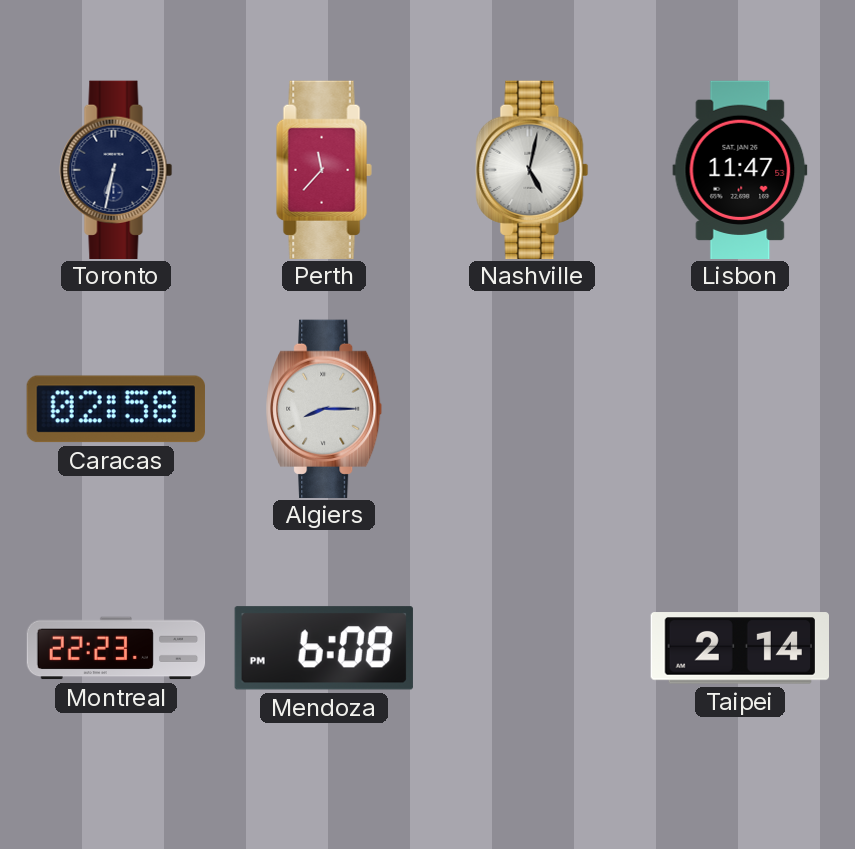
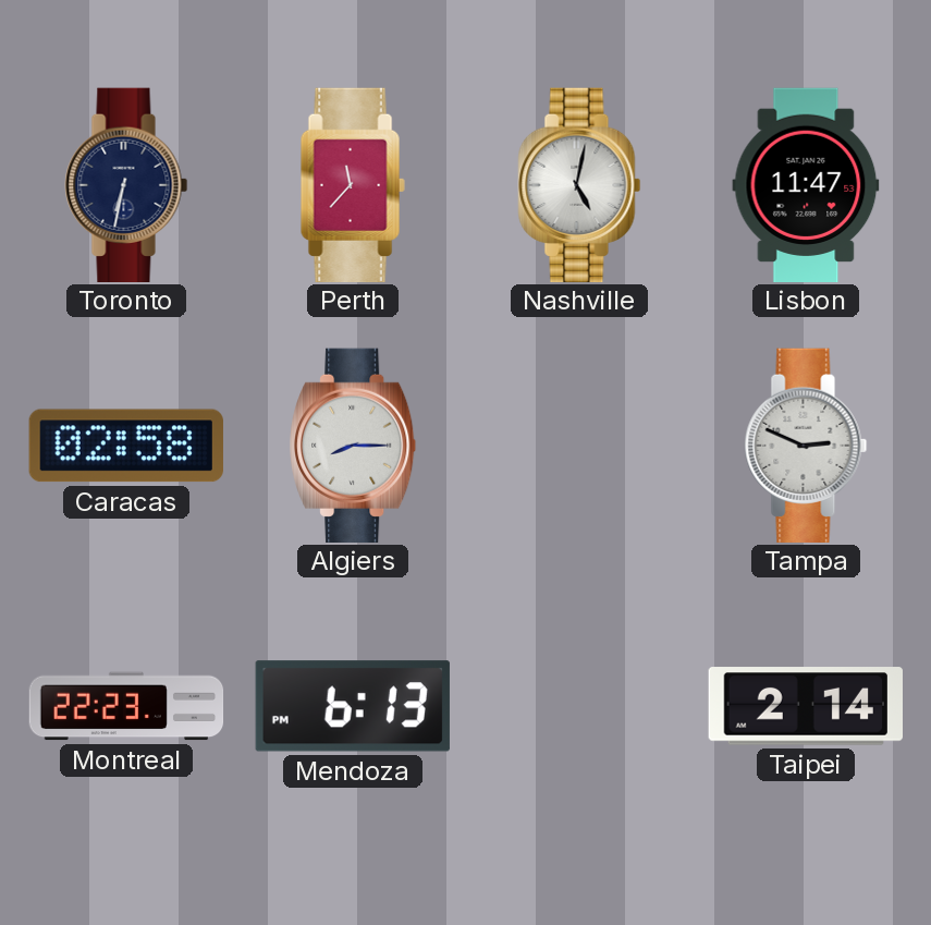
Tampa: none -> 2:49
Mendoza: 6:08 -> 6:13
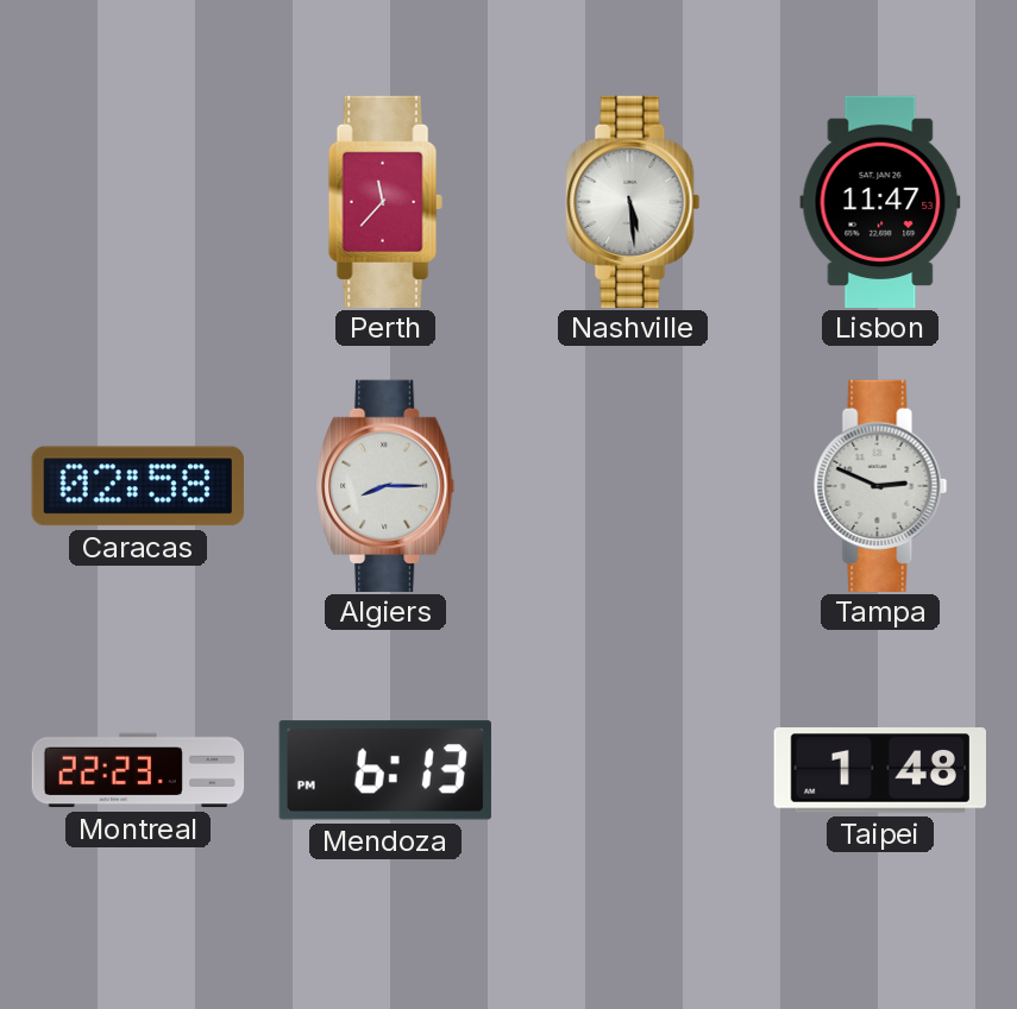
Toronto: 6:32 -> none
Nashville: 5:02 -> 5:29
Taipei: 2:14 -> 1:48
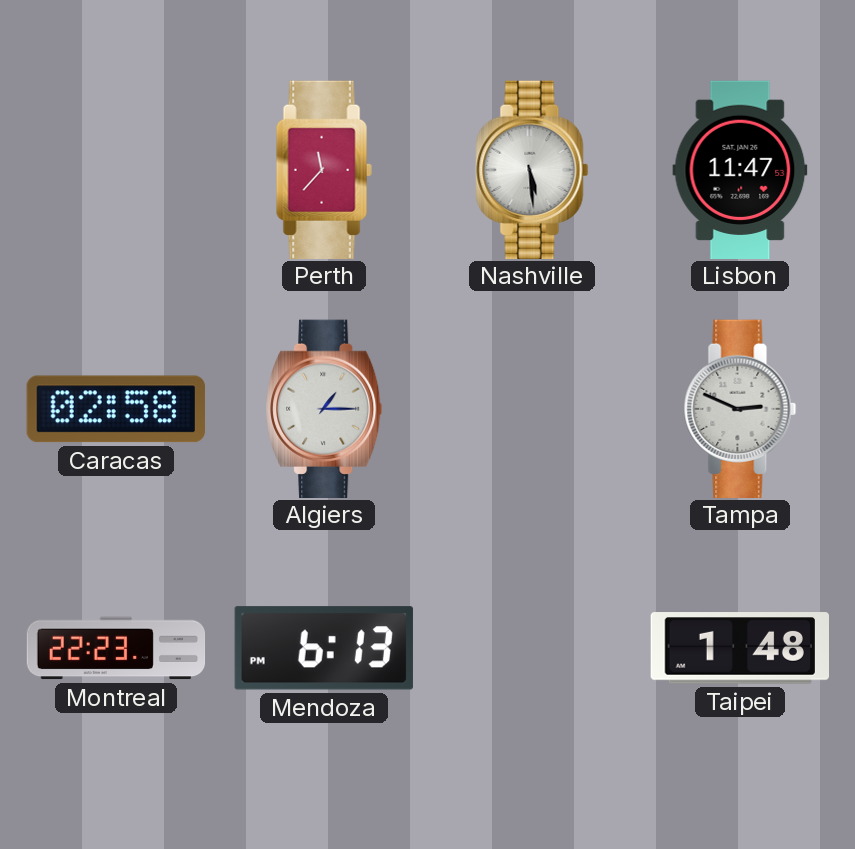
Algiers: 8:15 -> 1:15
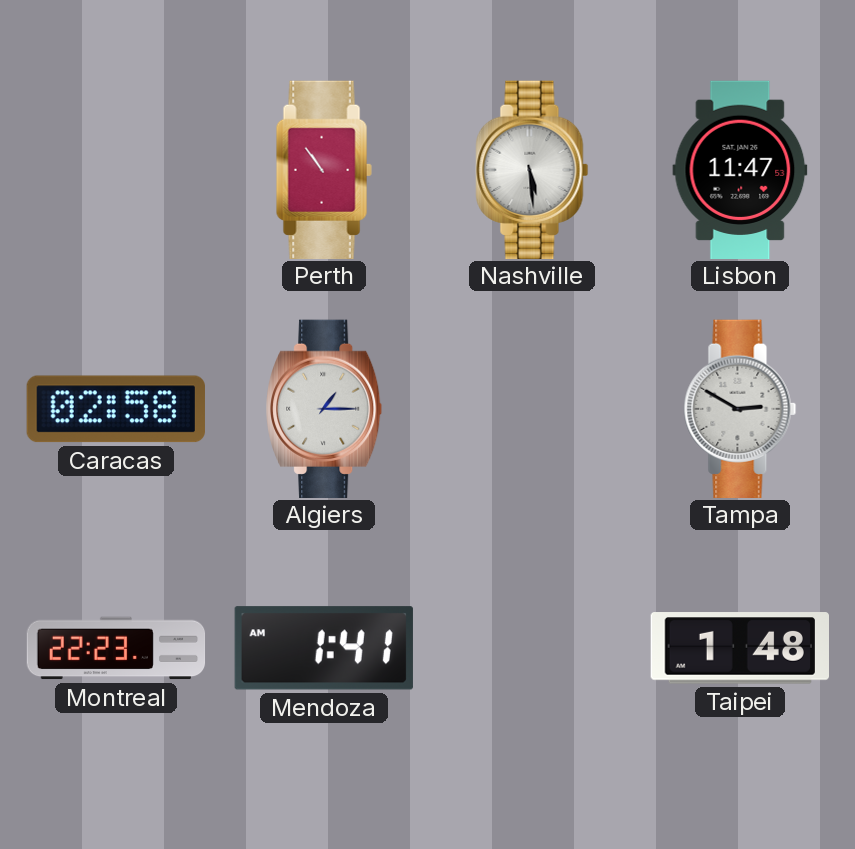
Perth: 11:37 -> 10:54
Tampa: 2:49 -> 2:50
Mendoza: 6:13 -> 1:41
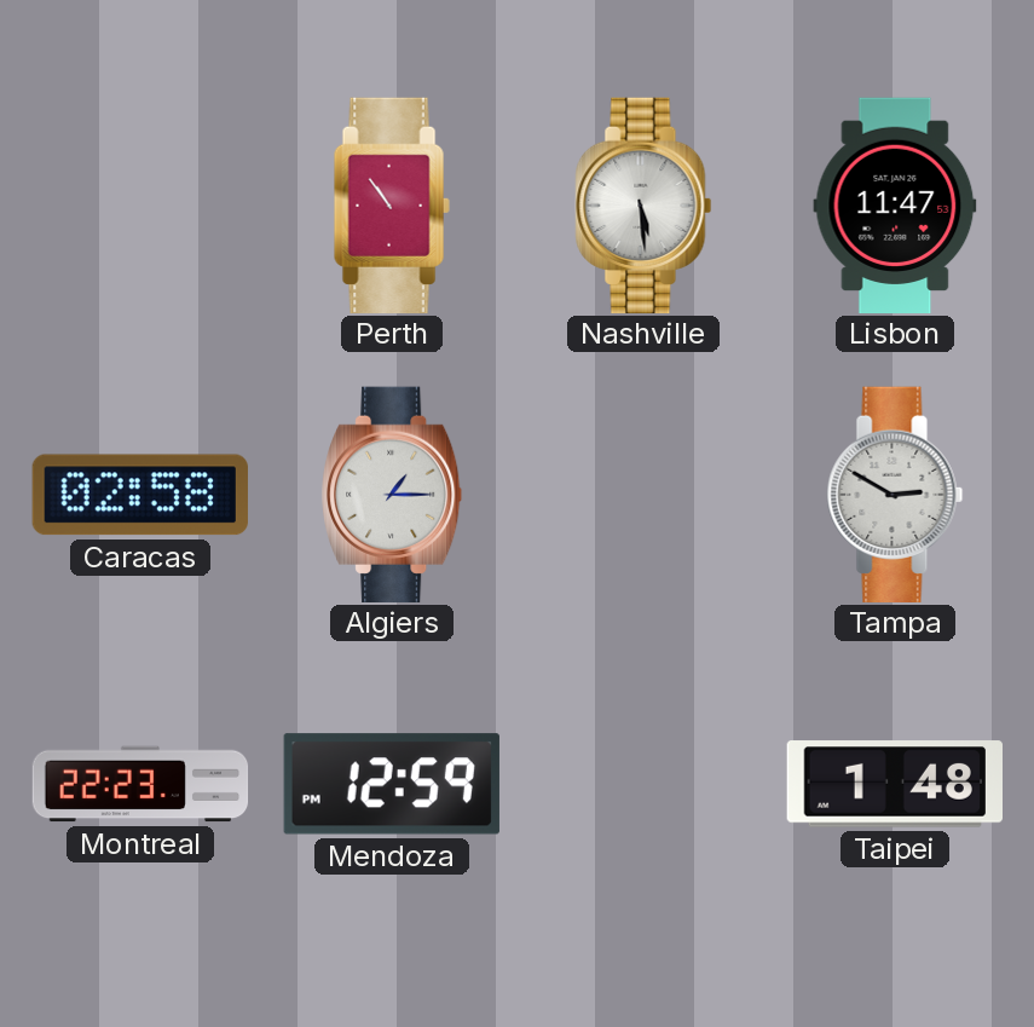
Mendoza: 1:41 -> 12:59
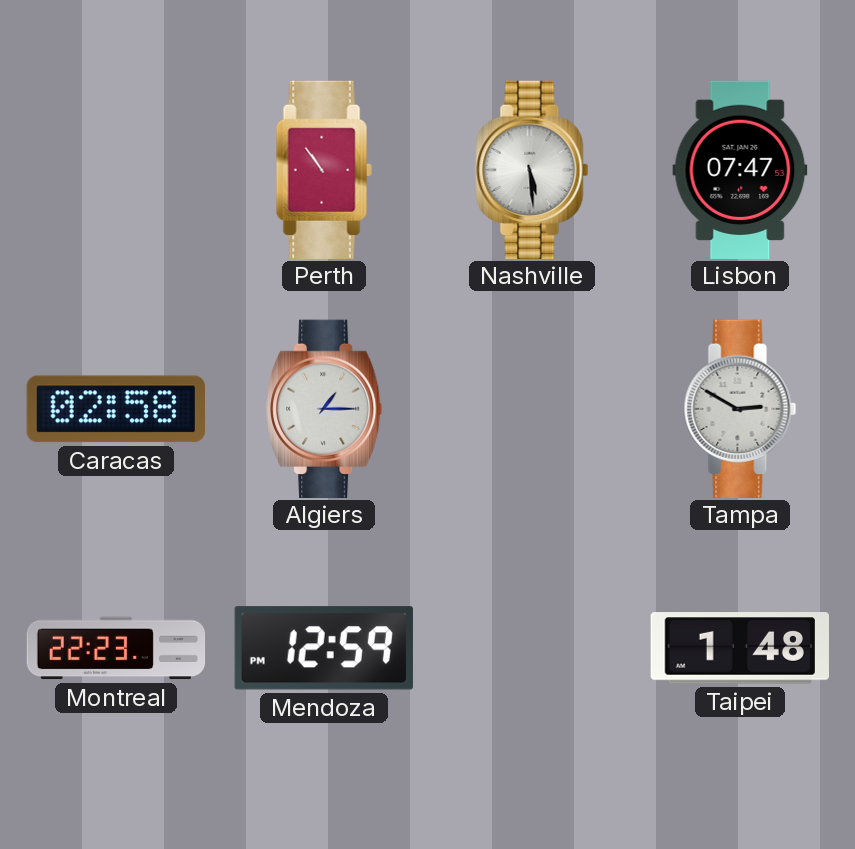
Lisbon: 11:47 -> 07:47
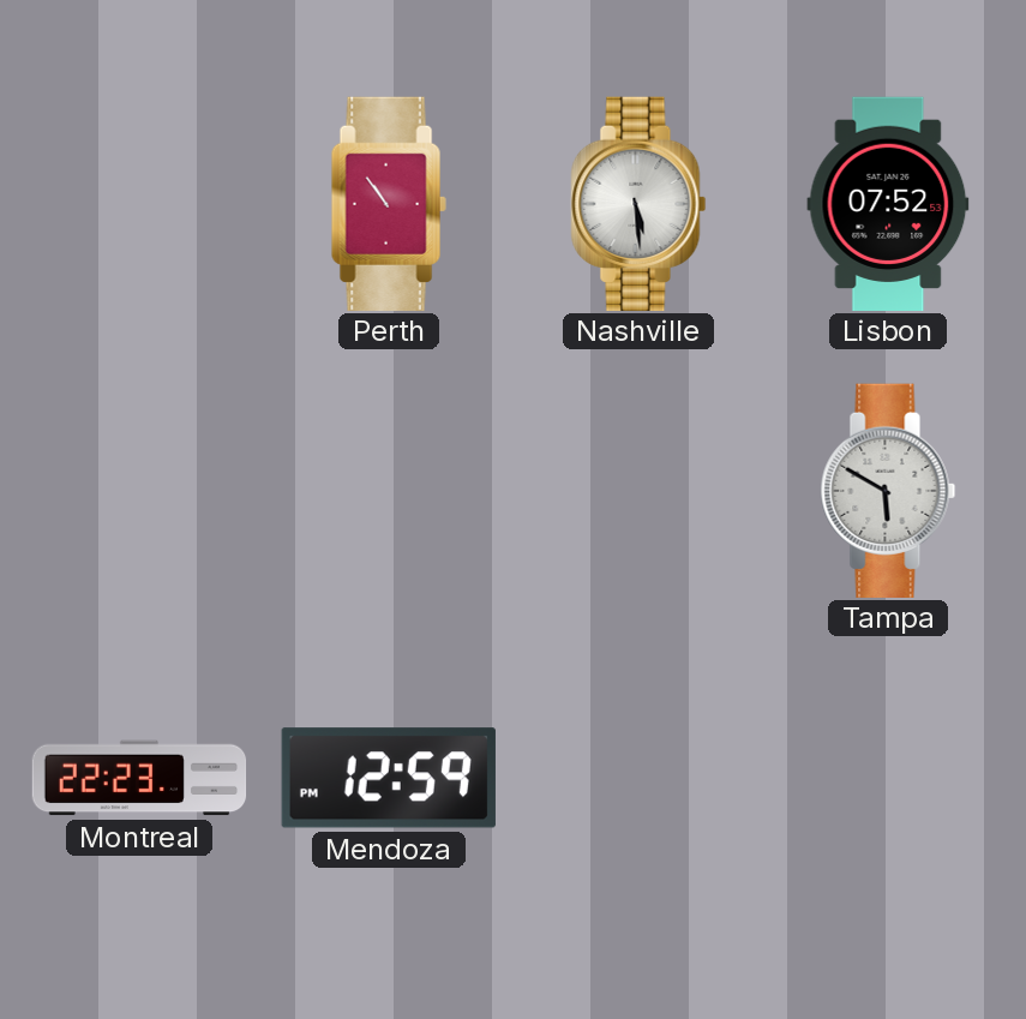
Lisbon: 07:47 -> 07:52
Caracas: 02:58 -> none
Algiers: 1:15 -> none
Tampa: 2:50 -> 5:50
Taipei: 1:48 -> none
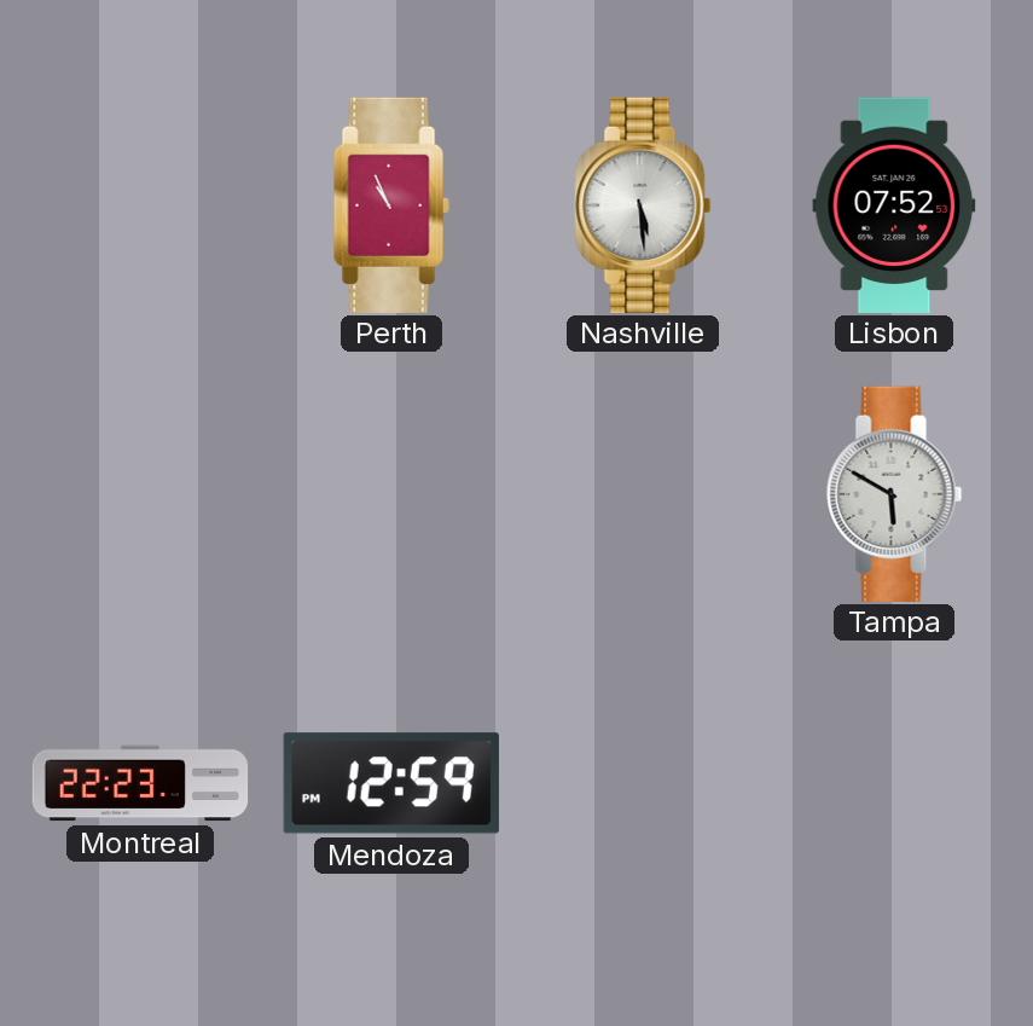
Perth: 10:54 -> 10:56
